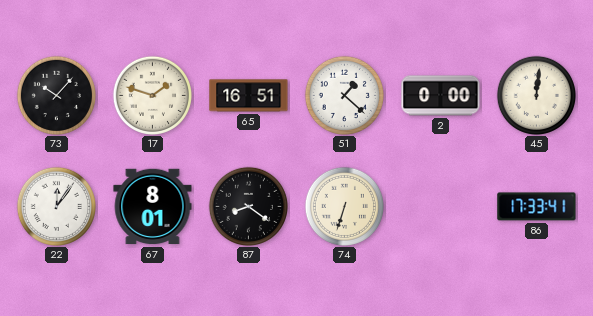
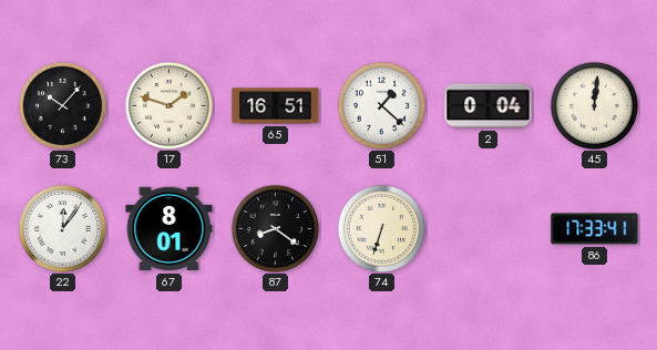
2: 0:00 -> 0:04
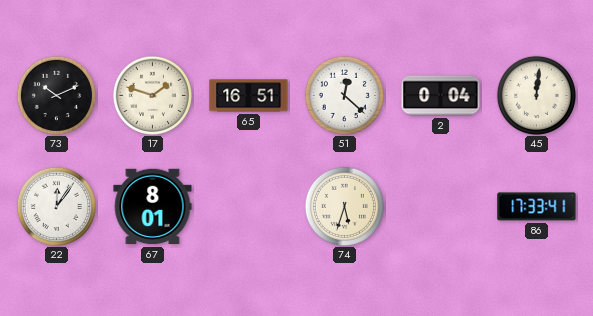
73: 10:07 -> 10:11
51: 1:22 -> 12:22
87: 8:21 -> none
74: 6:33 -> 5:33
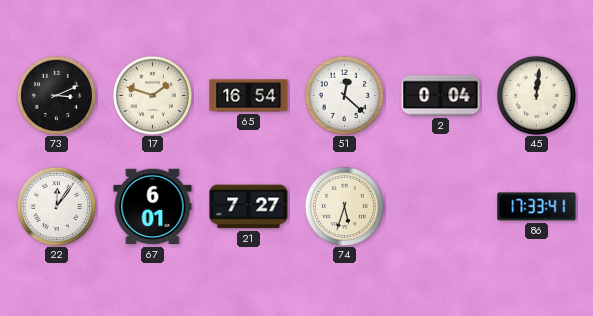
73: 10:11 -> 3:11
65: 16:51 -> 16:54
67: 8:01 -> 6:01
21: none -> 7:27
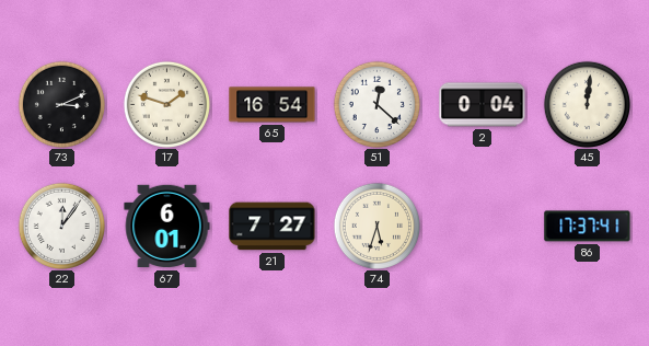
86: 17:33 -> 17:37
